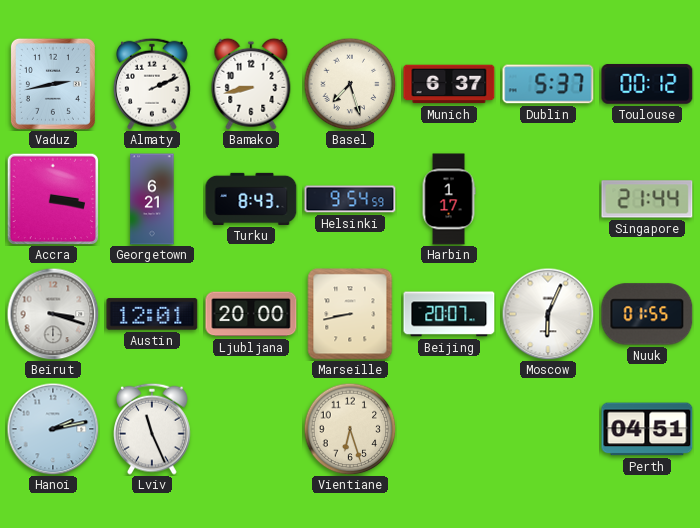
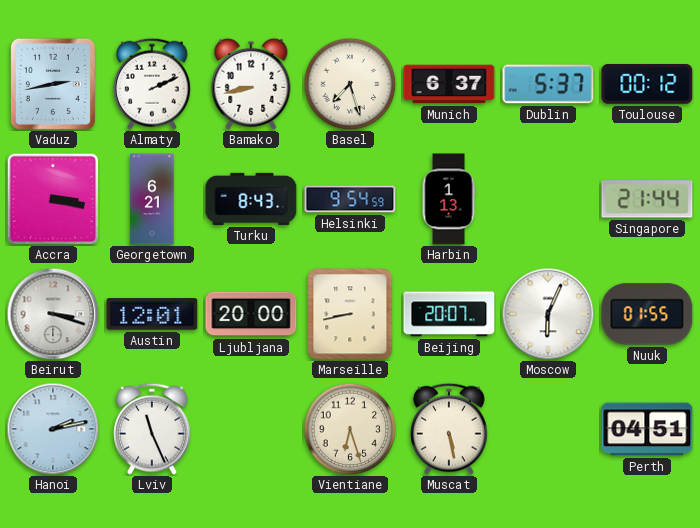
Harbin: 1:17 -> 1:13
Muscat: none -> 5:28
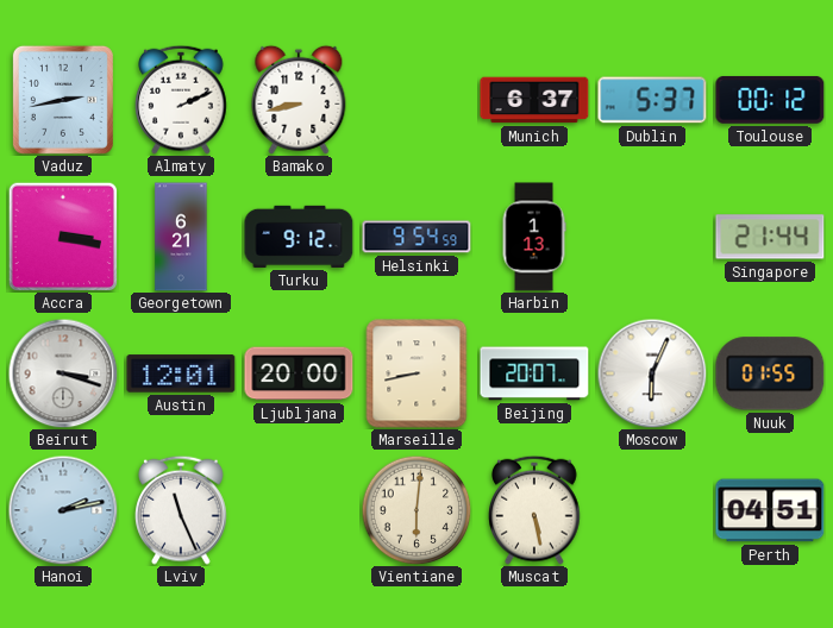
Basel: 7:27 -> none
Turku: 8:43 -> 9:12
Vientiane: 6:27 -> 6:01
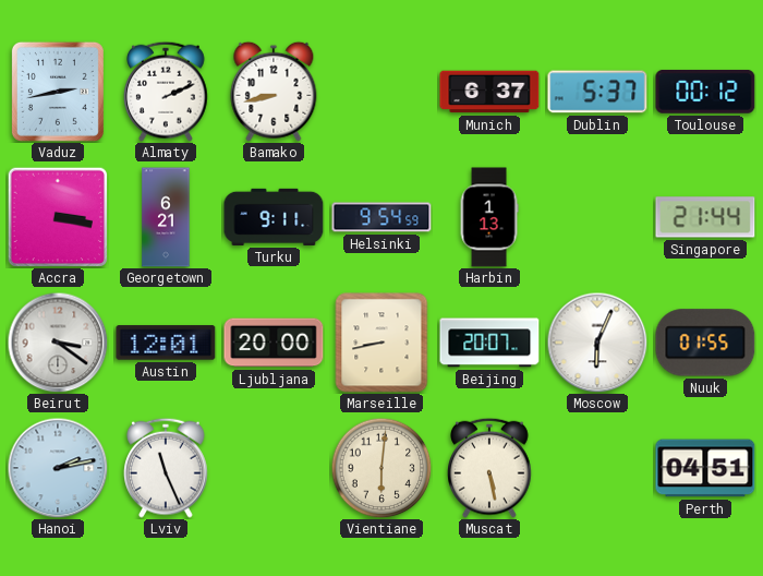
Turku: 9:12 -> 9:11
Beirut: 3:18 -> 3:21
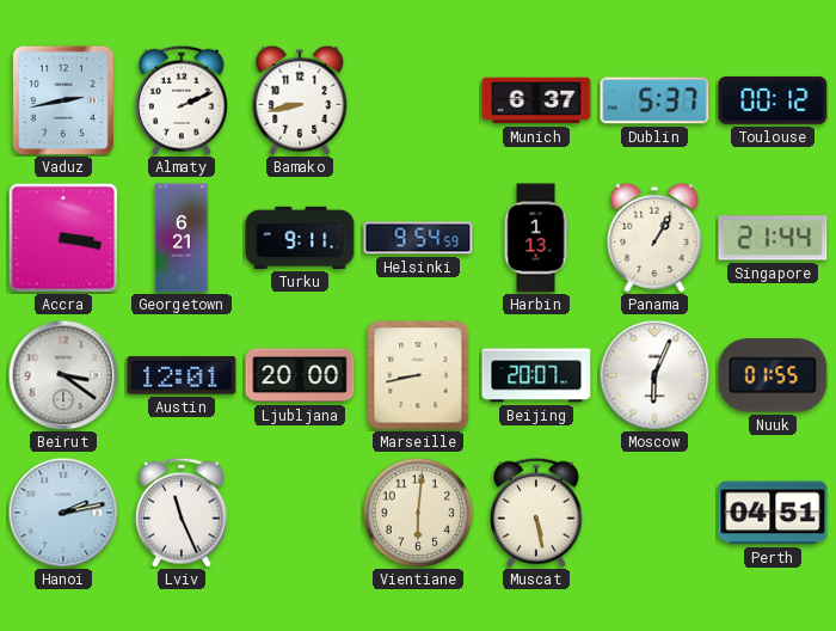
Panama: none -> 1:05
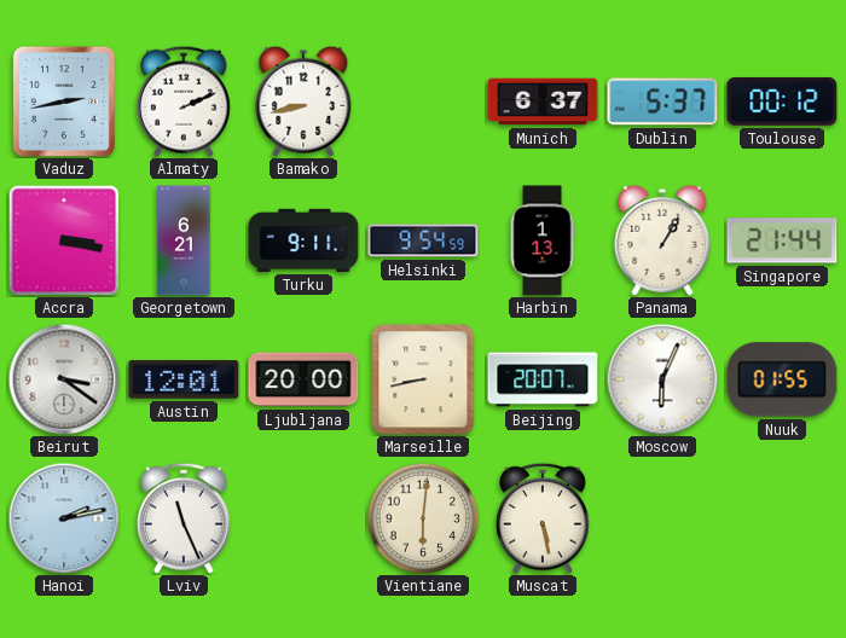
Perth: 04:51 -> none
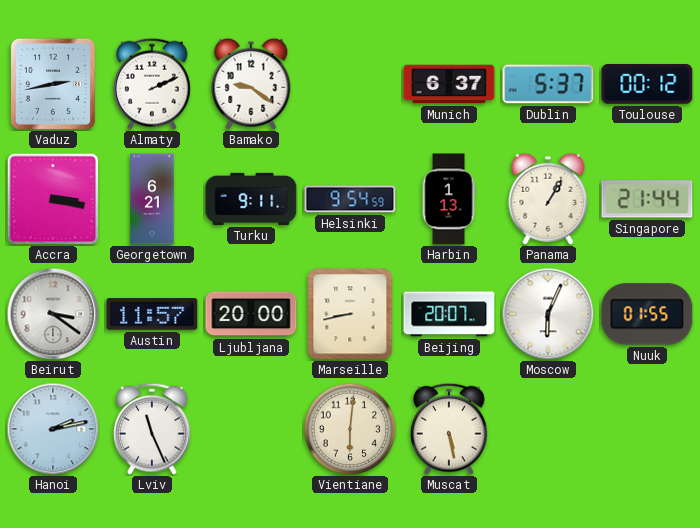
Bamako: 8:43 -> 9:21
Austin: 12:01 -> 11:57
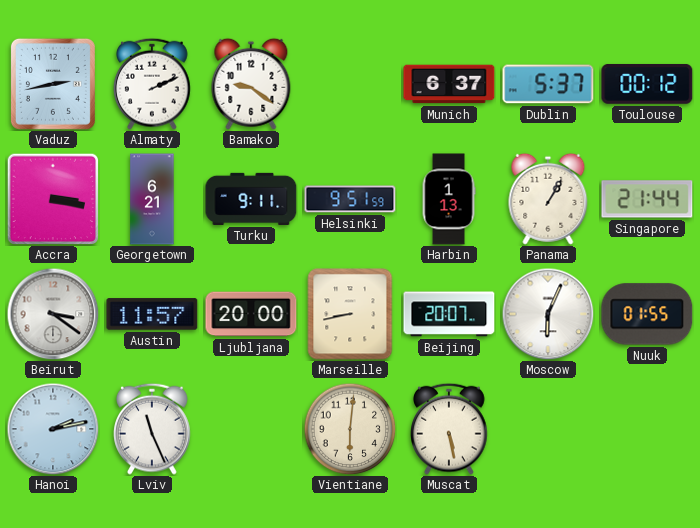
Helsinki: 9:54 -> 9:51
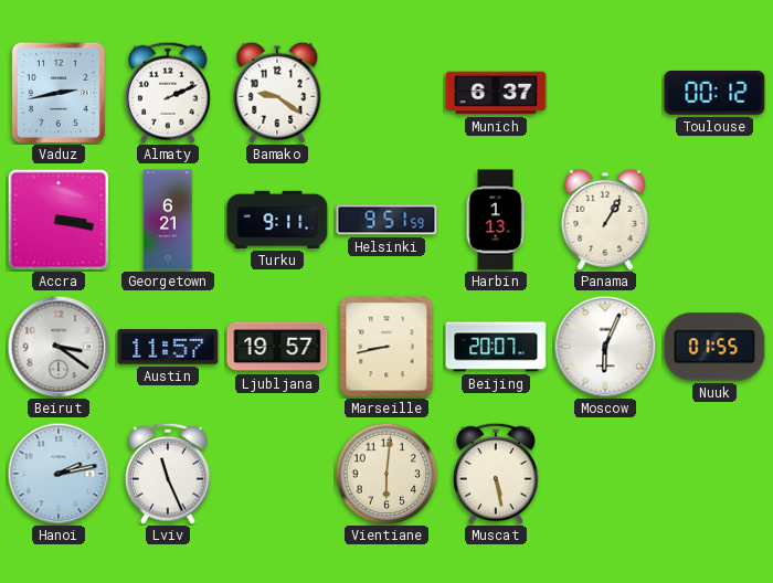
Dublin: 5:37 -> none
Singapore: 21:44 -> none
Ljubljana: 20:00 -> 19:57
